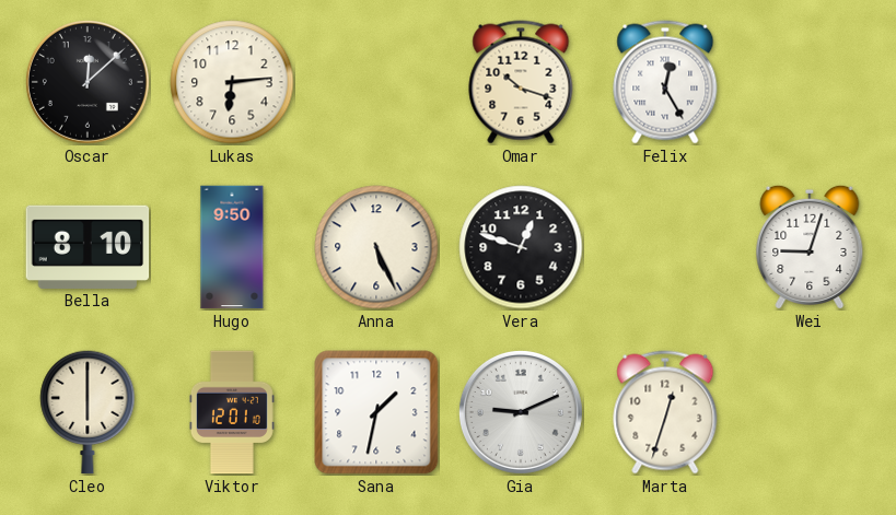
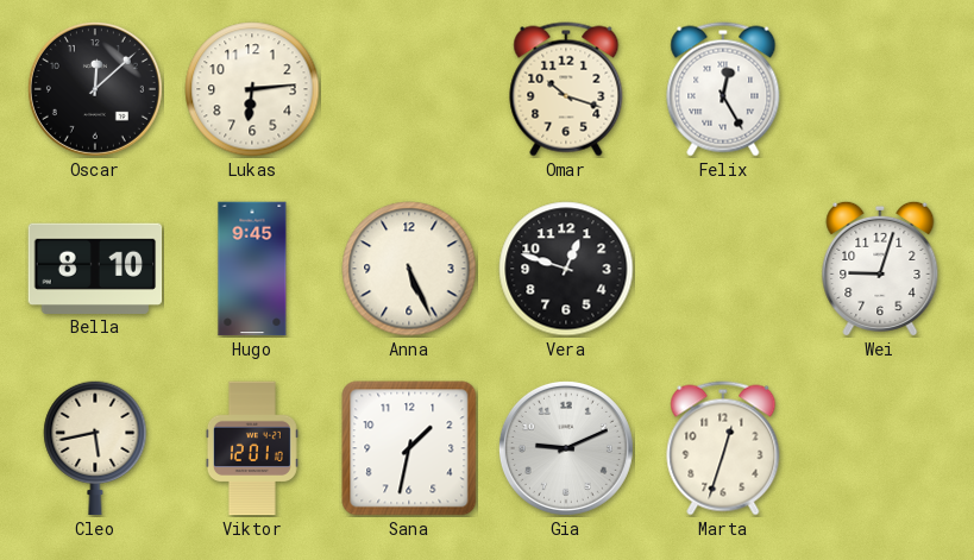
Hugo: 9:50 -> 9:45
Cleo: 6:00 -> 5:43
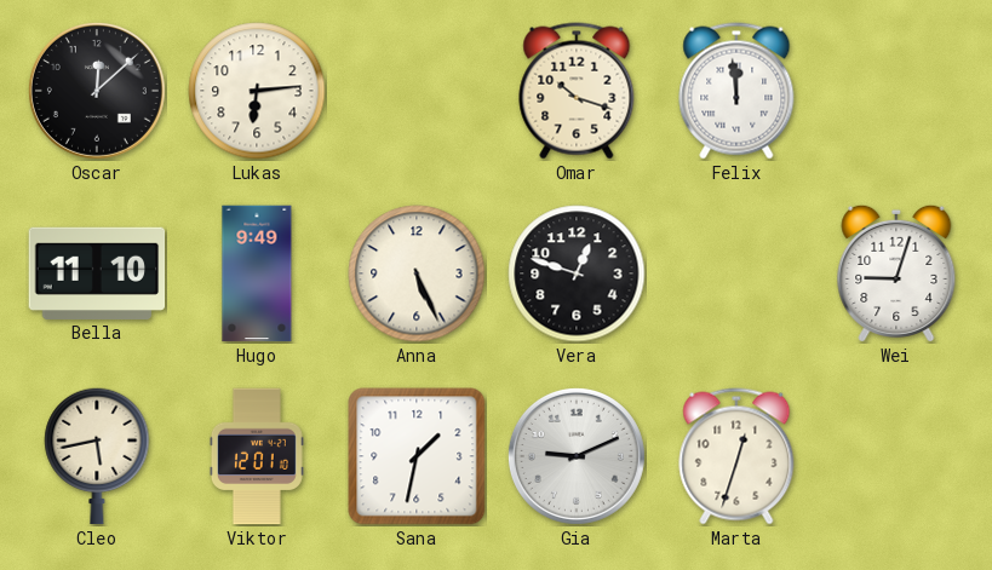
Felix: 12:25 -> 11:59
Bella: 8:10 -> 11:10
Hugo: 9:45 -> 9:49
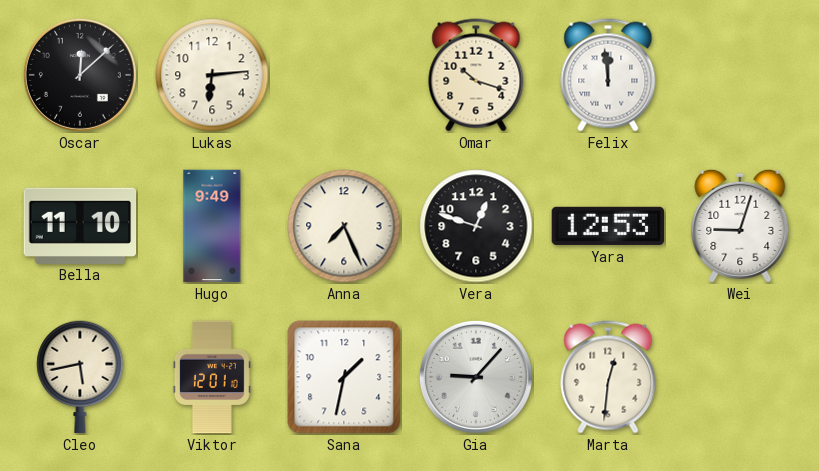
Anna: 5:26 -> 7:26
Yara: none -> 12:53
Gia: 9:11 -> 9:07
Marta: 12:33 -> 12:31
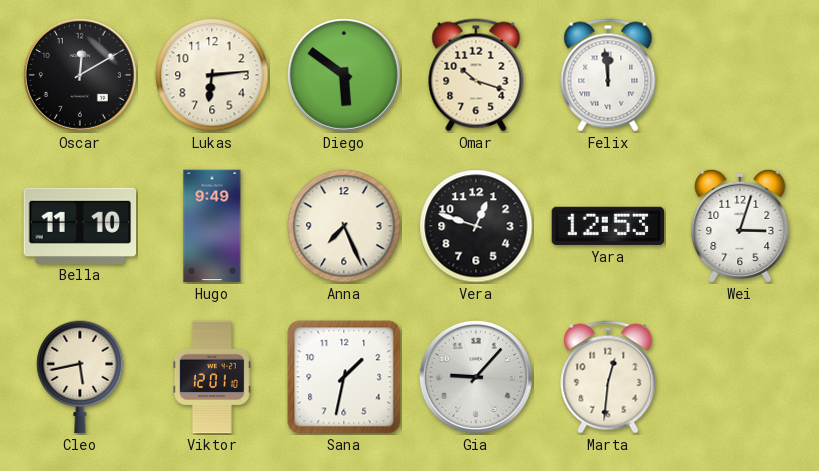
Oscar: 12:08 -> 12:10
Diego: none -> 5:51
Wei: 9:03 -> 3:03
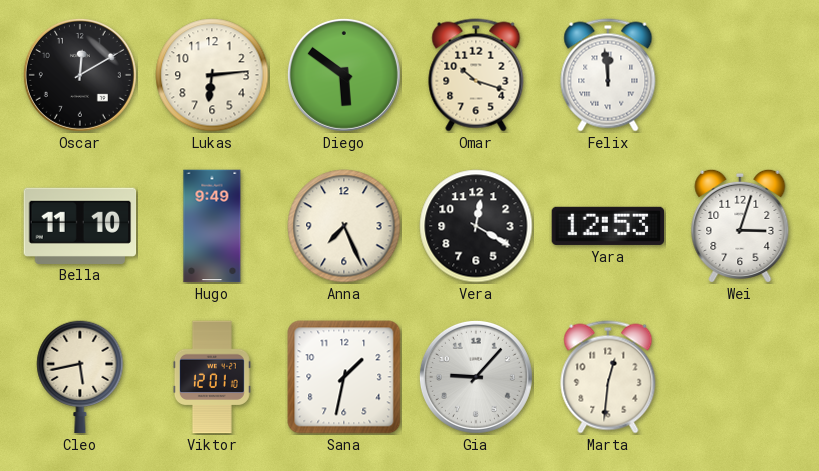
Vera: 12:48 -> 12:20
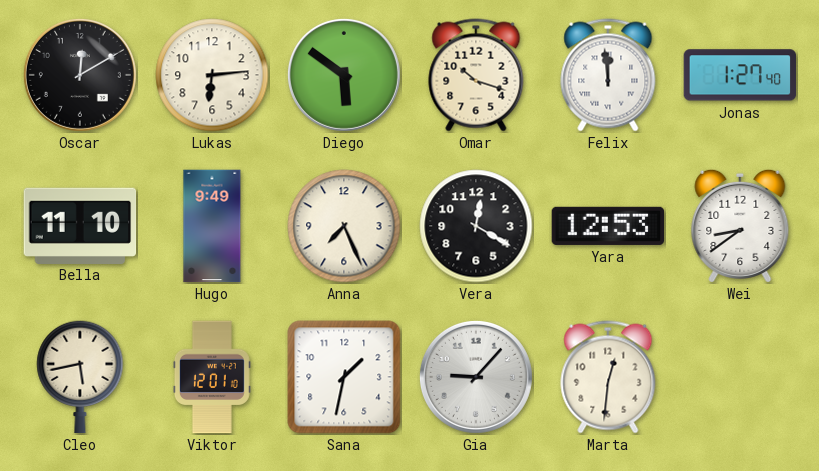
Jonas: none -> 1:27
Wei: 3:03 -> 8:39
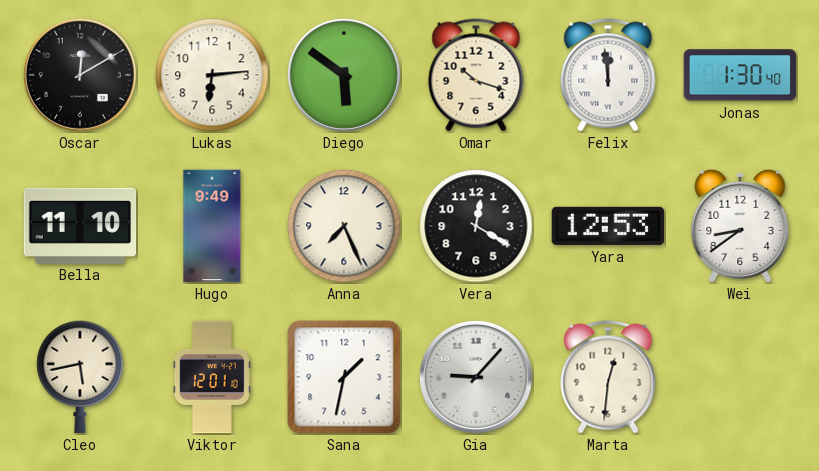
Jonas: 1:27 -> 1:30
